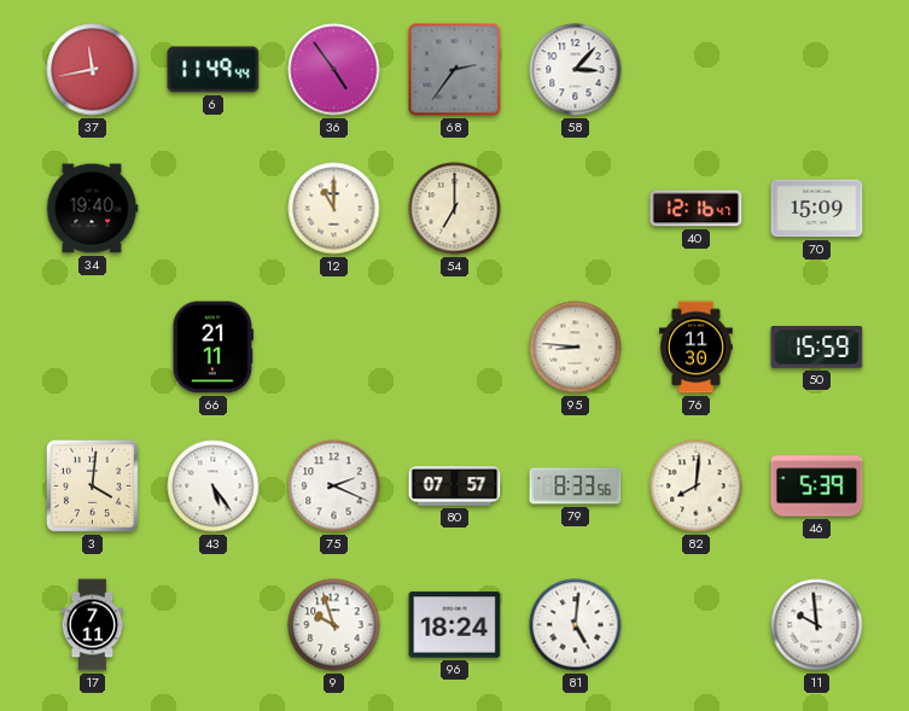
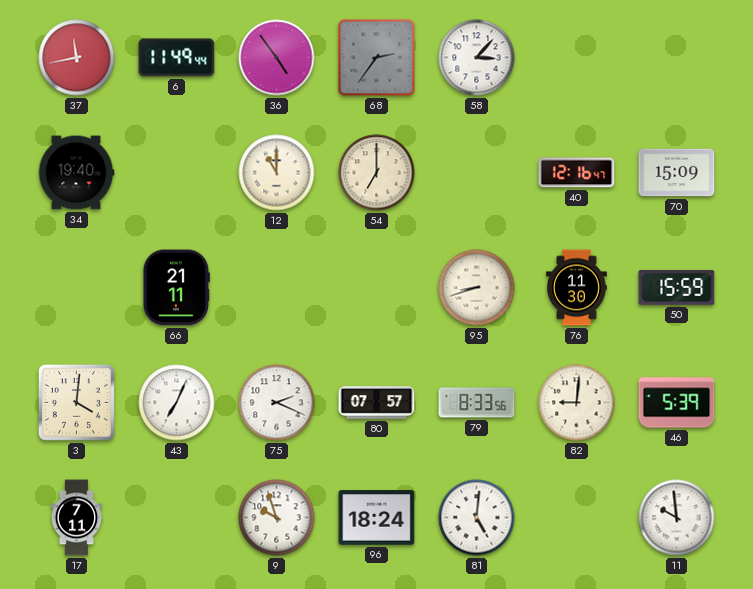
95: 8:46 -> 8:42
43: 5:24 -> 7:04
82: 8:01 -> 9:01
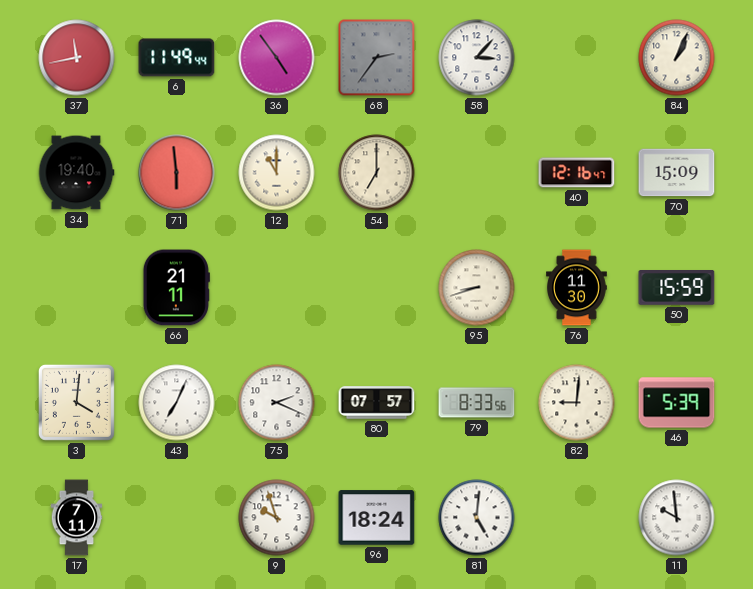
84: none -> 1:04
71: none -> 5:59
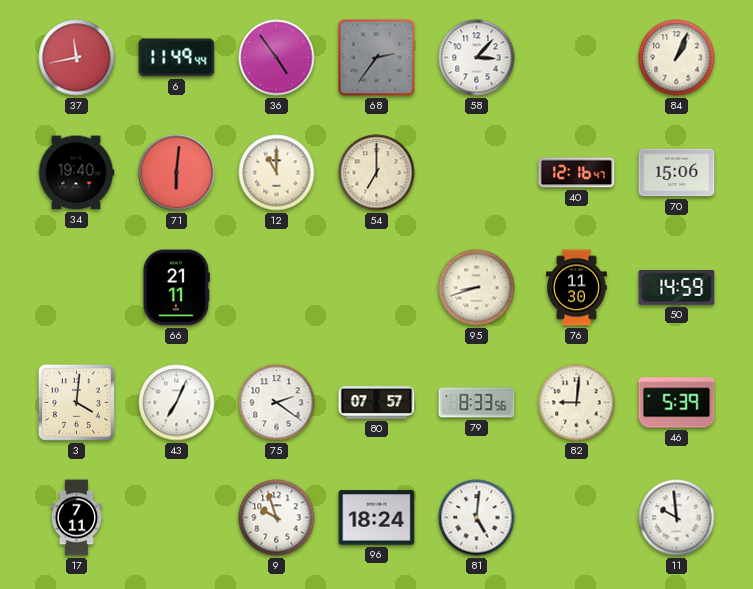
71: 5:59 -> 6:01
70: 15:09 -> 15:06
50: 15:59 -> 14:59
75: 2:19 -> 2:21
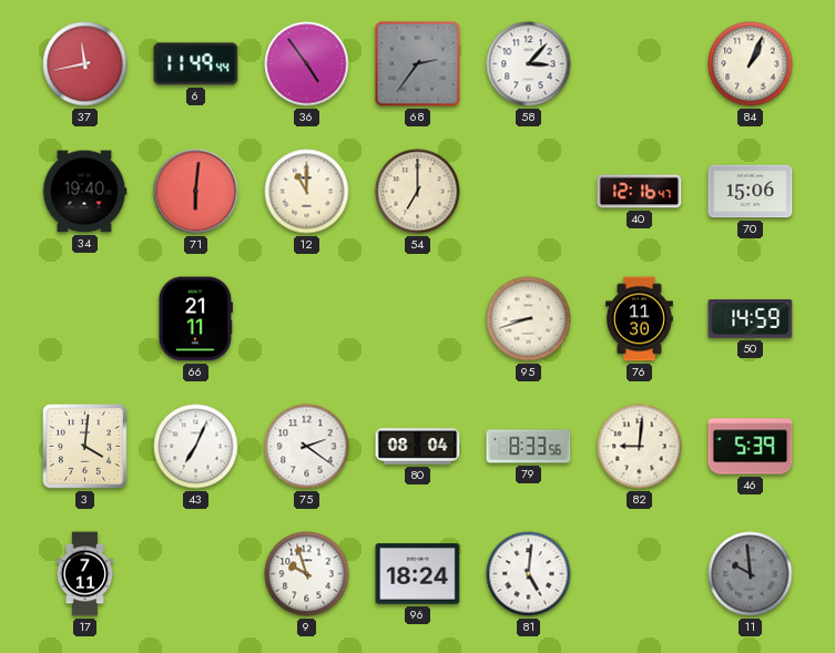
80: 07:57 -> 08:04
11 dial: white -> grey
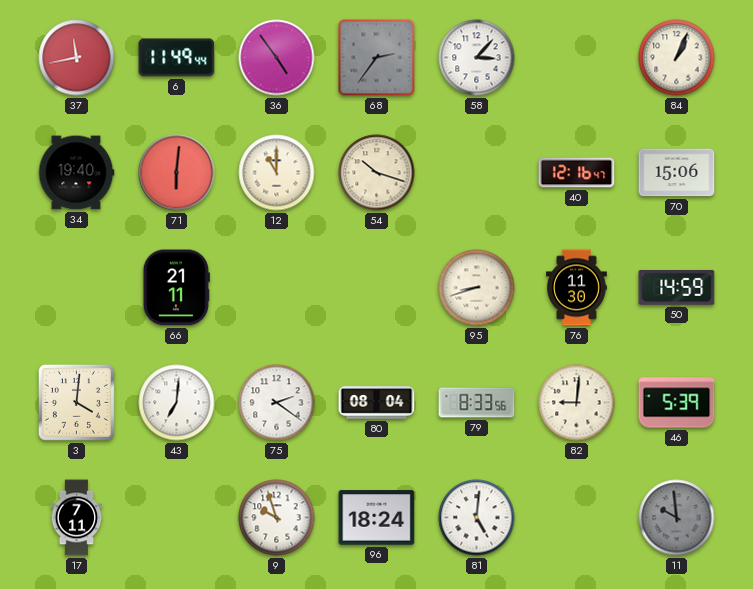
54: 7:00 -> 10:18
43: 7:04 -> 7:01
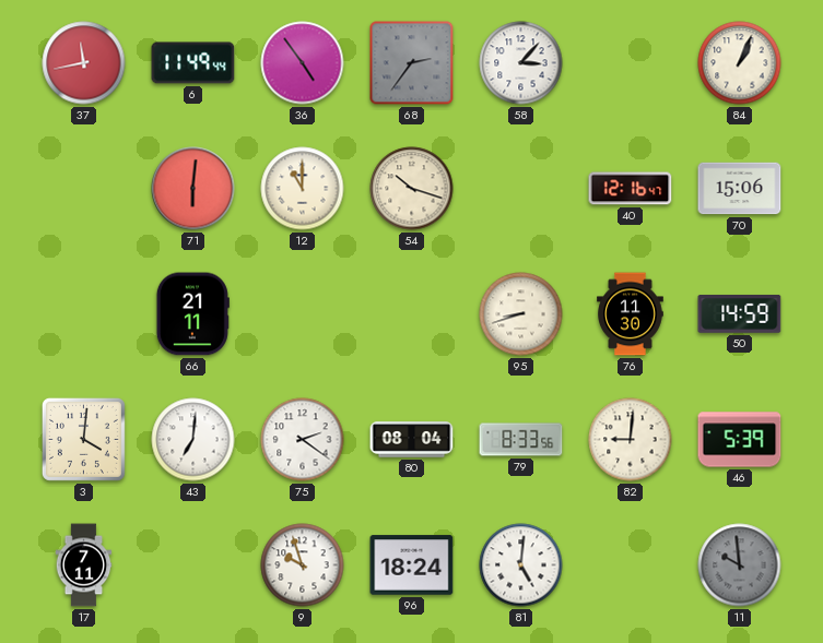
34: 19:40 -> none
